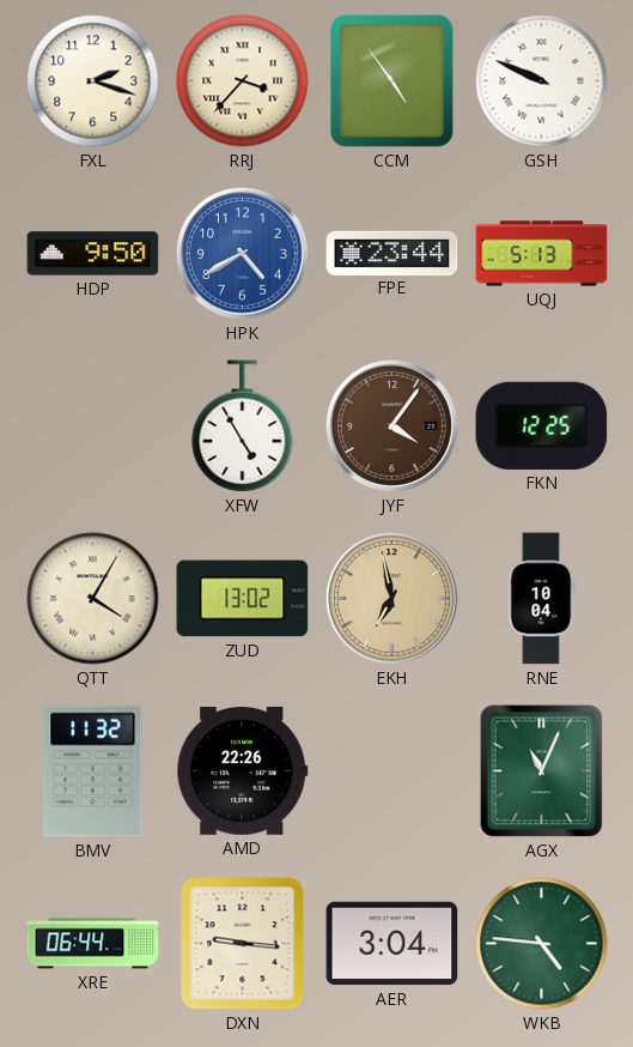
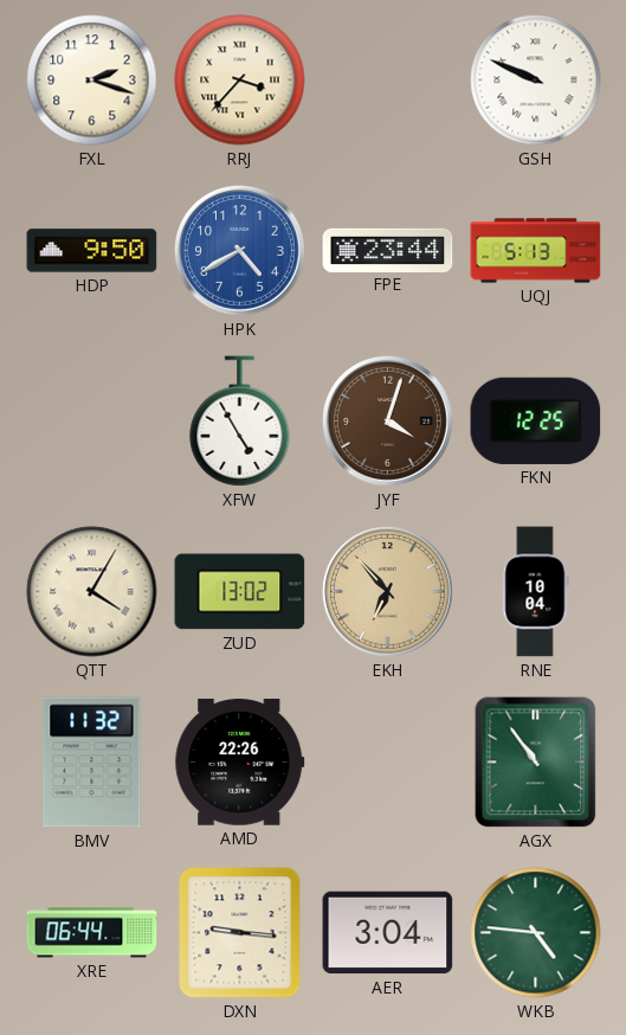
CCM: 4:54 -> none
JYF: 4:06 -> 4:03
EKH: 6:58 -> 6:53
AGX: 11:04 -> 10:54
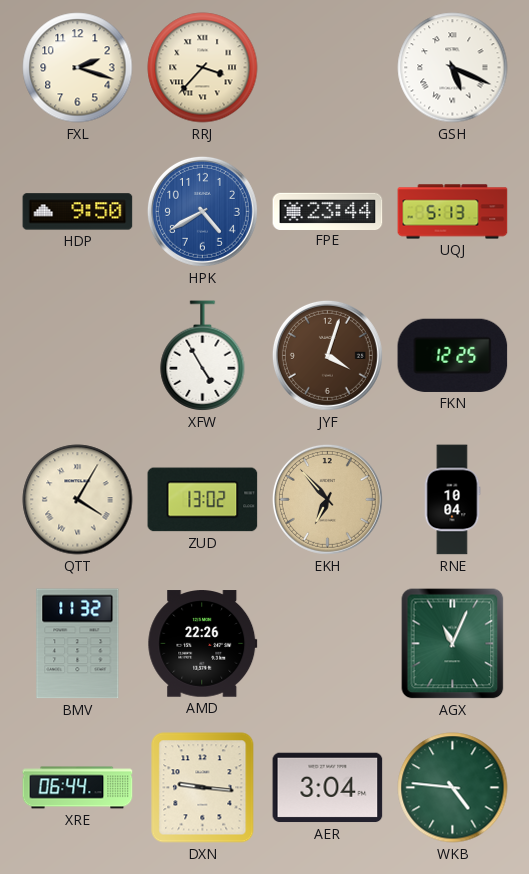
GSH: 9:49 -> 5:19
AGX: 10:54 -> 11:04
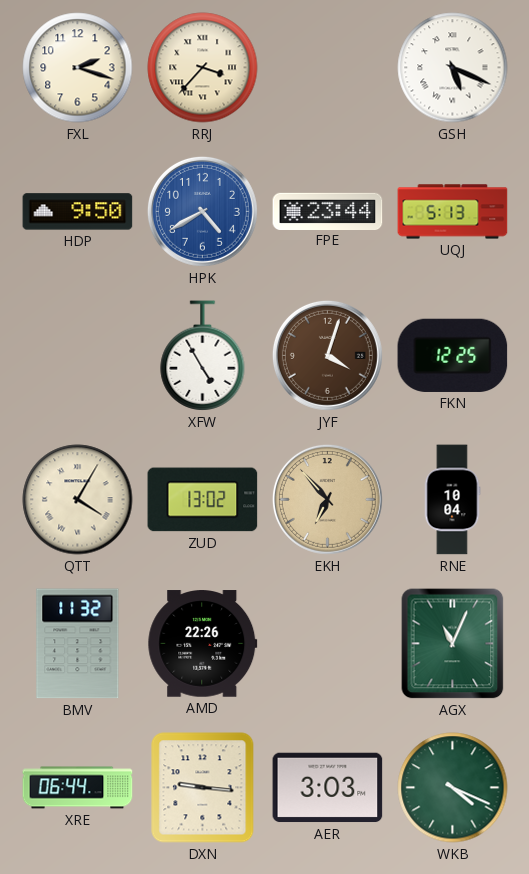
AER: 3:04 -> 3:03
WKB: 4:46 -> 4:19
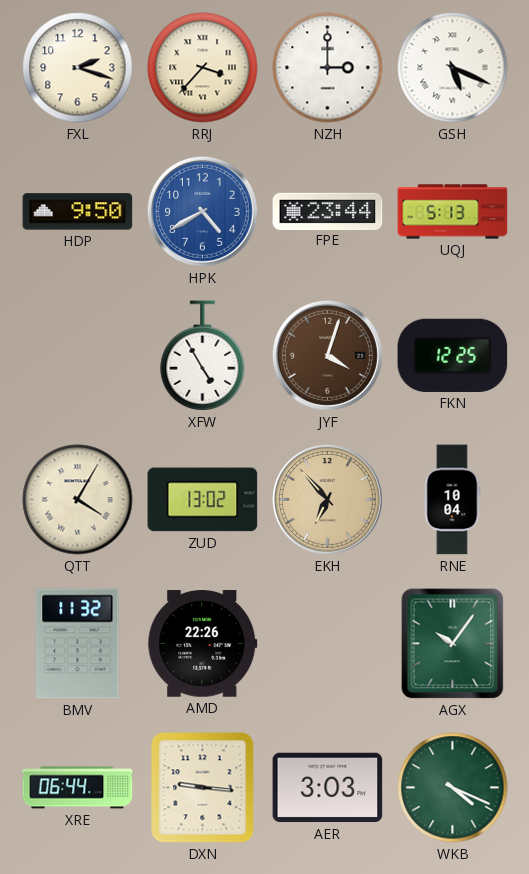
NZH: none -> 3:00
AGX: 11:04 -> 10:06
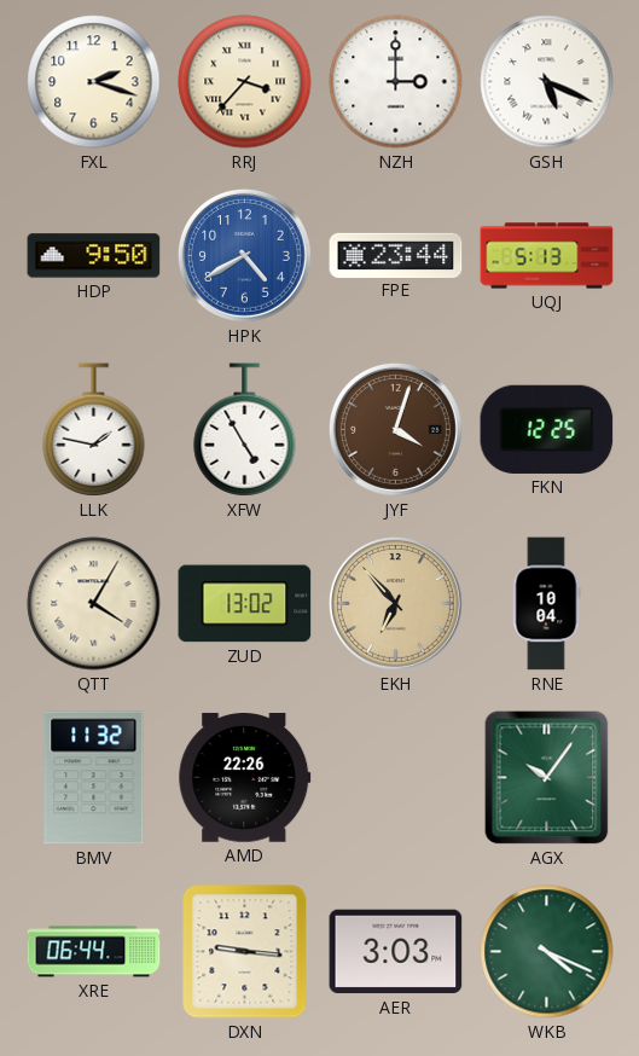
LLK: none -> 1:47
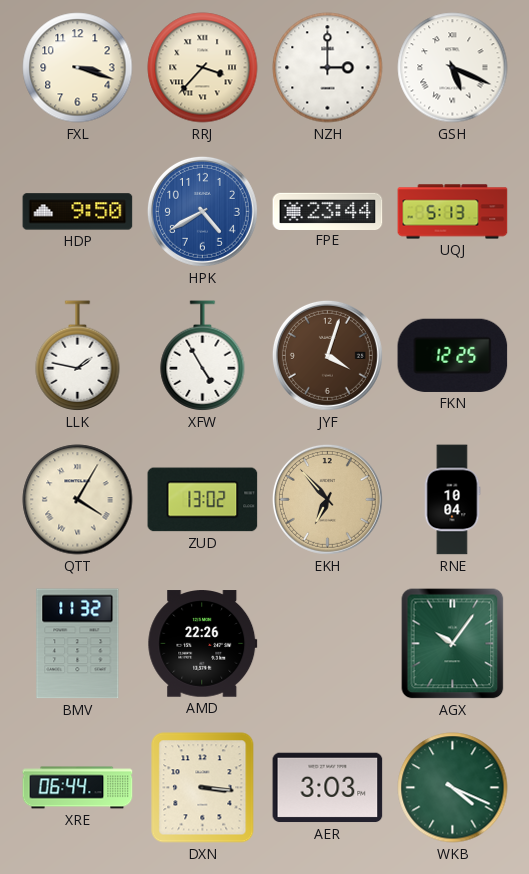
FXL: 2:18 -> 3:18
DXN: 9:16 -> 3:16
